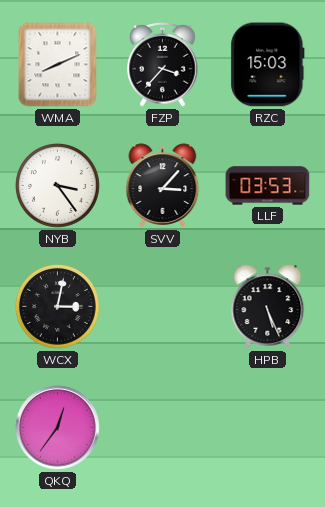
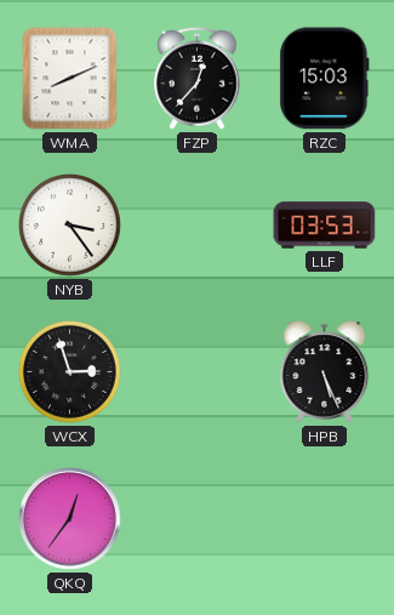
FZP: 3:37 -> 12:37
SVV: 3:07 -> none
WCX: 3:02 -> 2:57
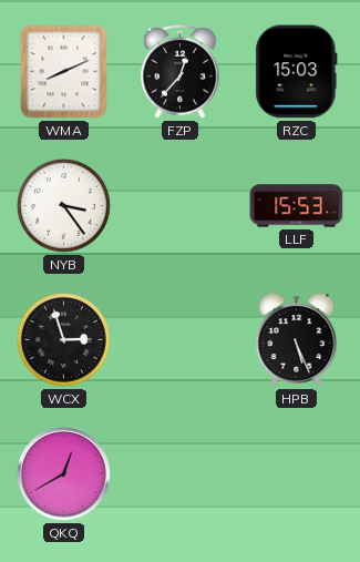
LLF: 03:53 -> 15:53
QKQ: 12:36 -> 12:40
